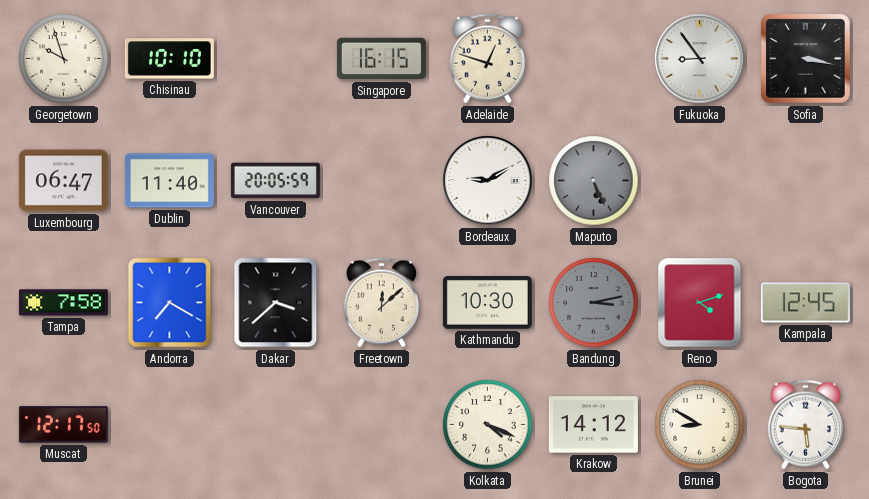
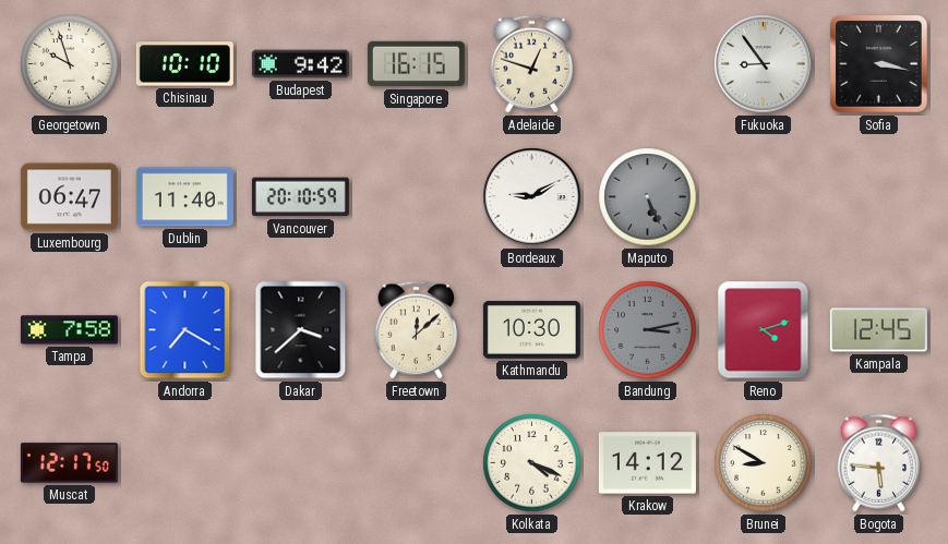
Budapest: none -> 9:42
Vancouver: 20:05 -> 20:10
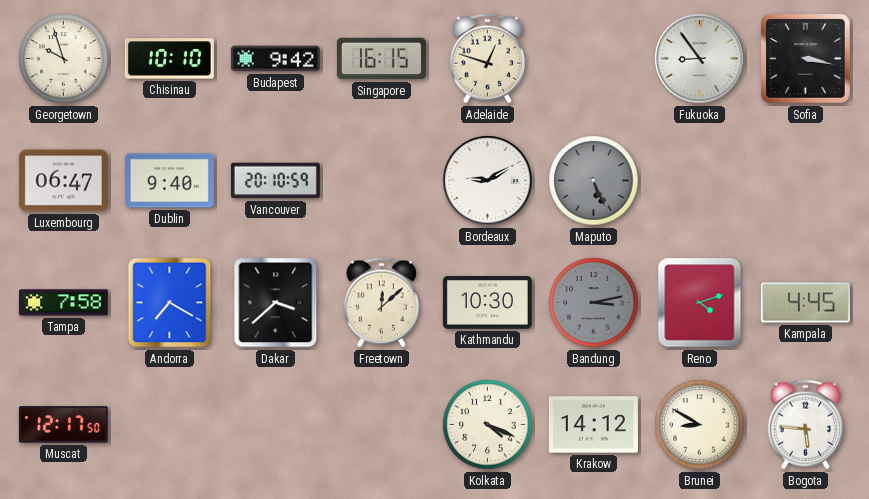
Dublin: 11:40 -> 9:40
Kampala: 12:45 -> 4:45
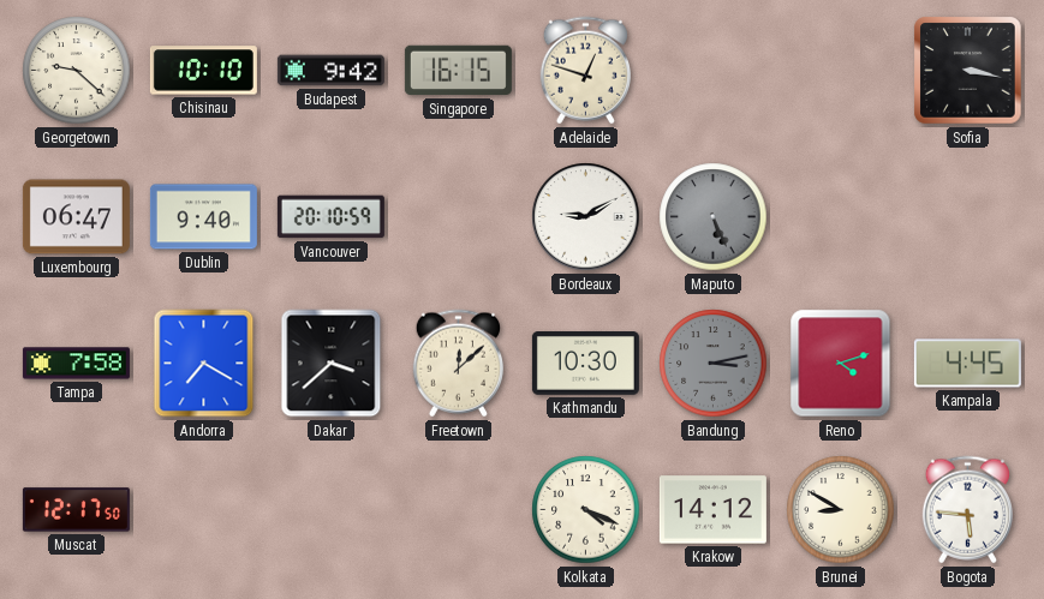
Georgetown: 9:57 -> 9:22
Fukuoka: 8:54 -> none
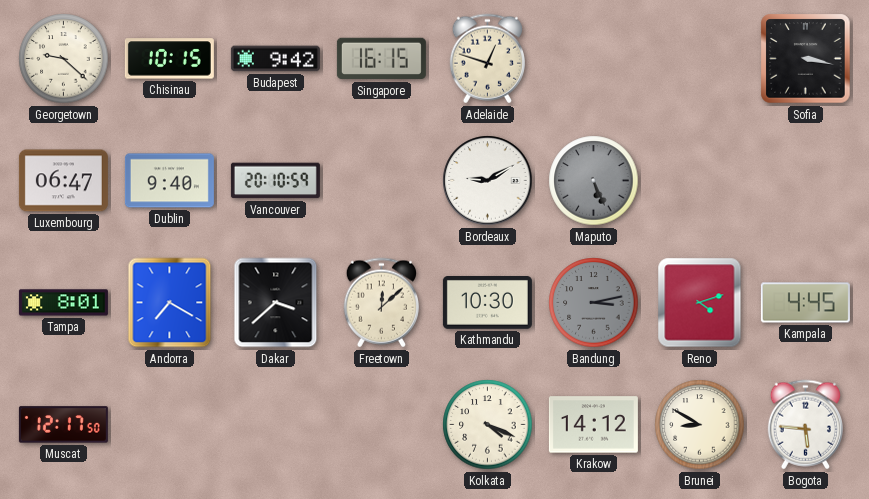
Chisinau: 10:10 -> 10:15
Tampa: 7:58 -> 8:01
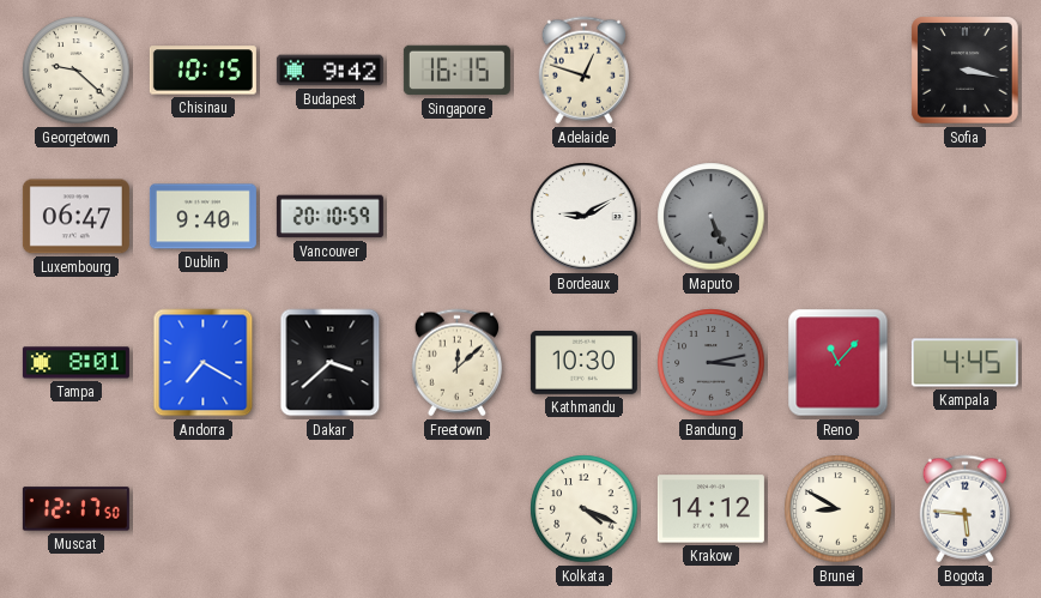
Reno: 4:12 -> 11:07
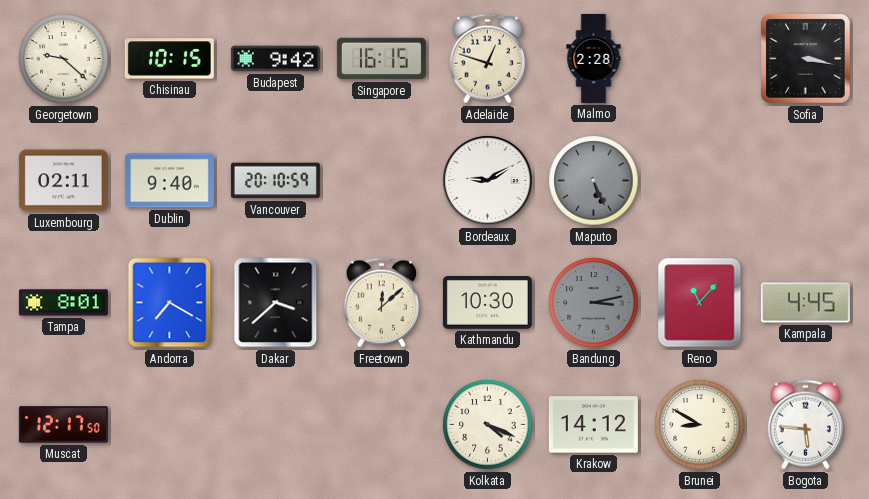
Malmo: none -> 2:28
Luxembourg: 06:47 -> 02:11
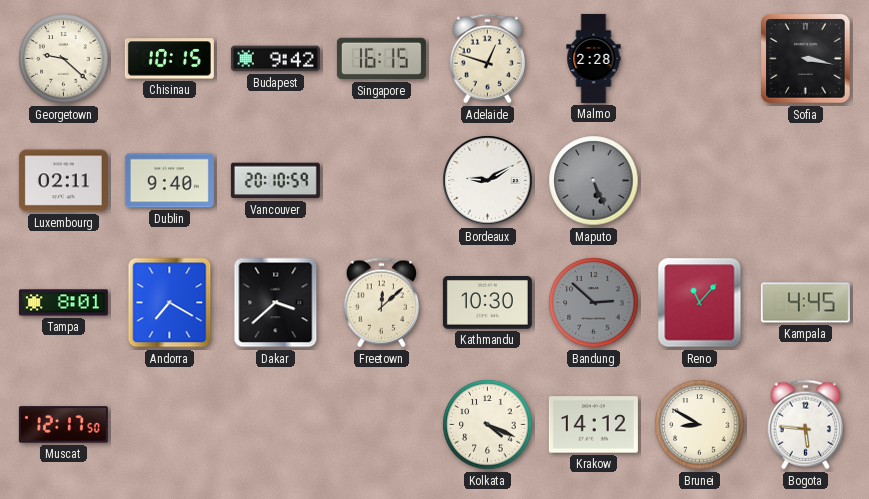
Bandung: 3:13 -> 2:52
